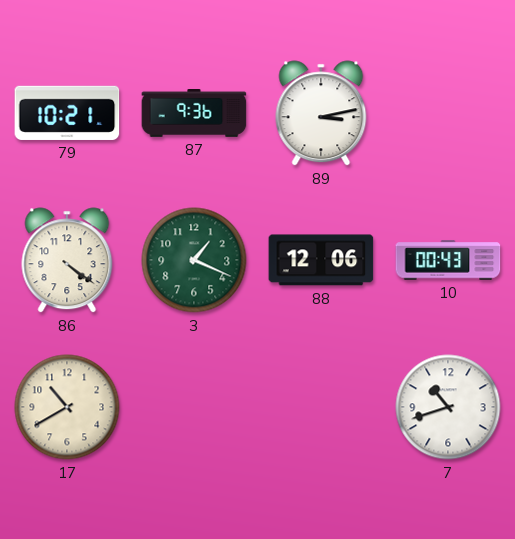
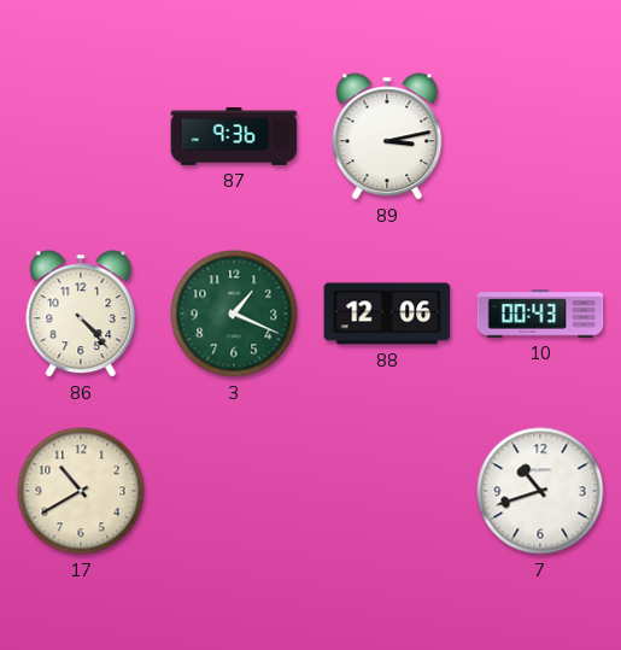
79: 10:21 -> none
86: 4:21 -> 4:23
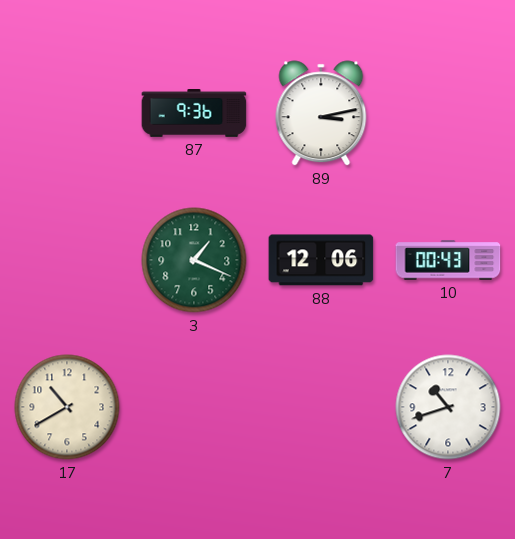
86: 4:23 -> none
